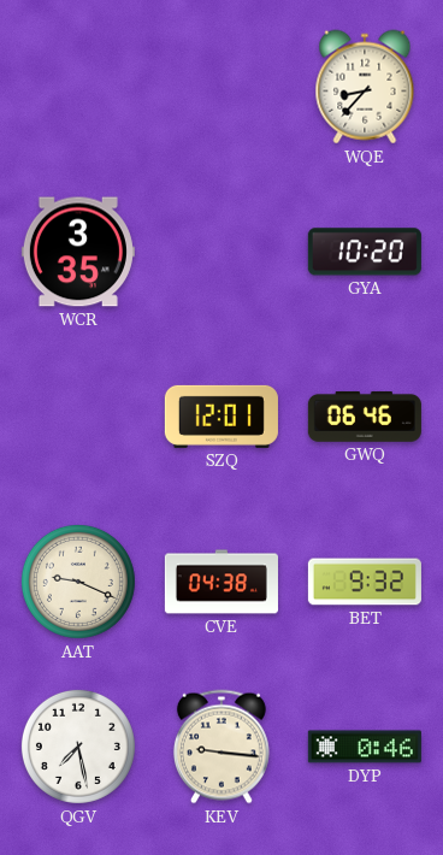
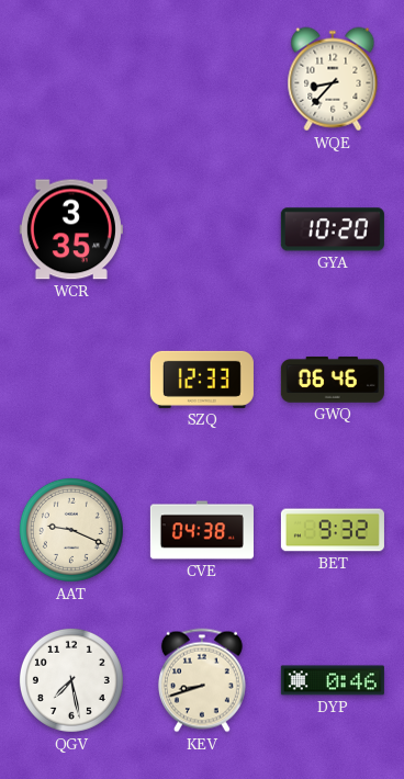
SZQ: 12:01 -> 12:33
KEV: 9:16 -> 8:42
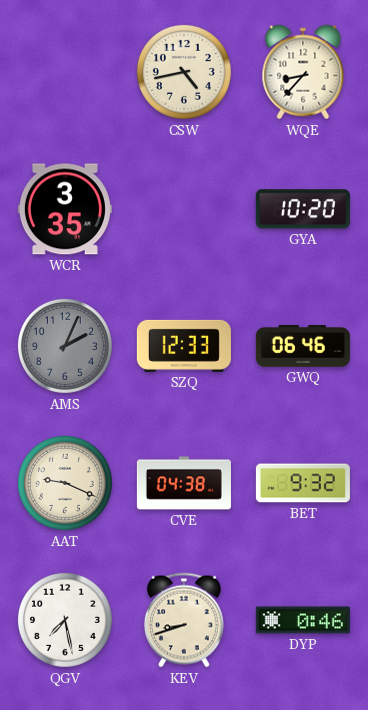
CSW: none -> 4:43
AMS: none -> 2:04
